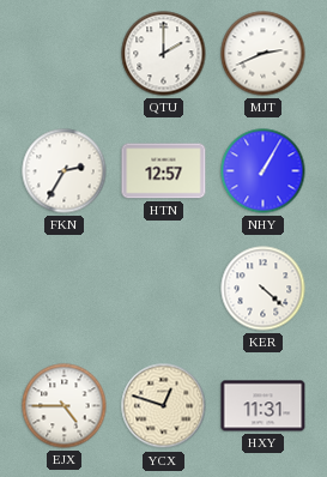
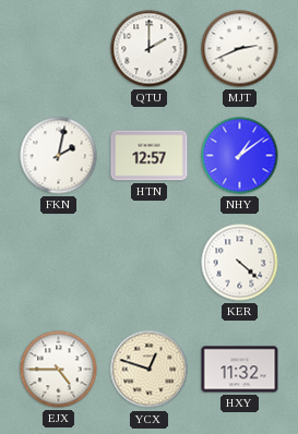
FKN: 2:35 -> 2:02
NHY: 1:05 -> 1:09
HXY: 11:31 -> 11:32
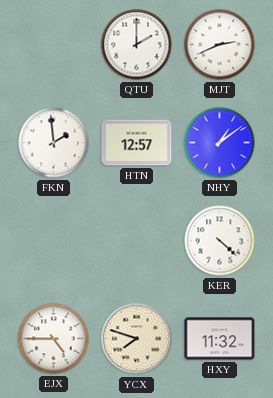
FKN: 2:02 -> 1:59
YCX: 12:48 -> 7:48
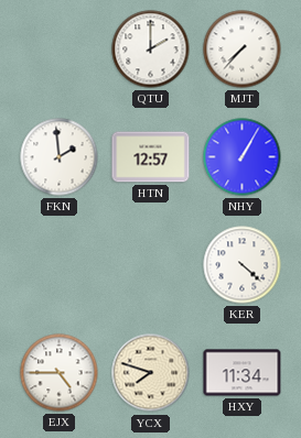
MJT: 2:41 -> 7:37
NHY: 1:09 -> 1:05
HXY: 11:32 -> 11:34
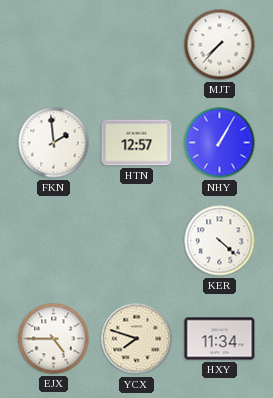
QTU: 2:00 -> none
